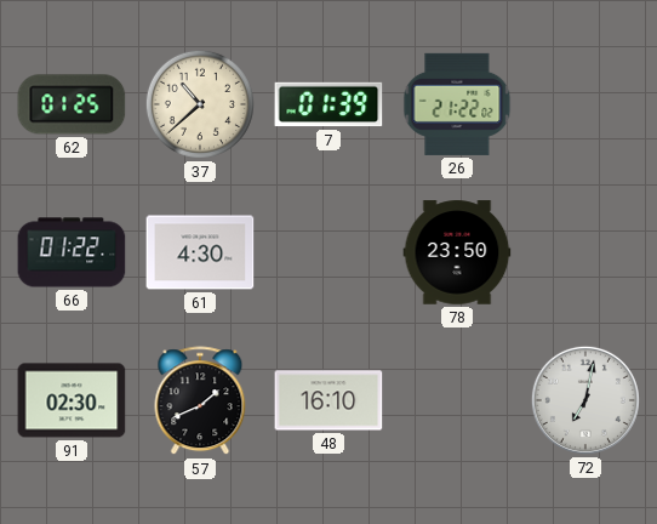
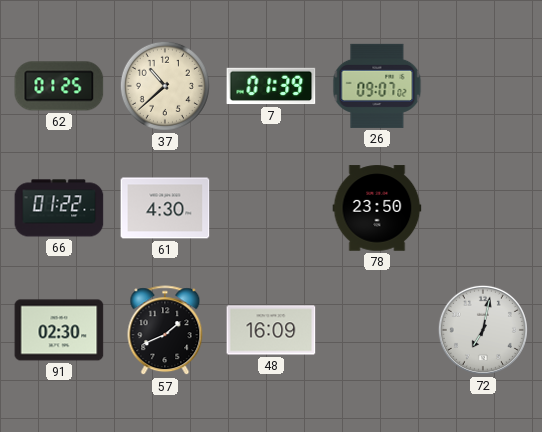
26: 21:22 -> 09:07
48: 16:10 -> 16:09
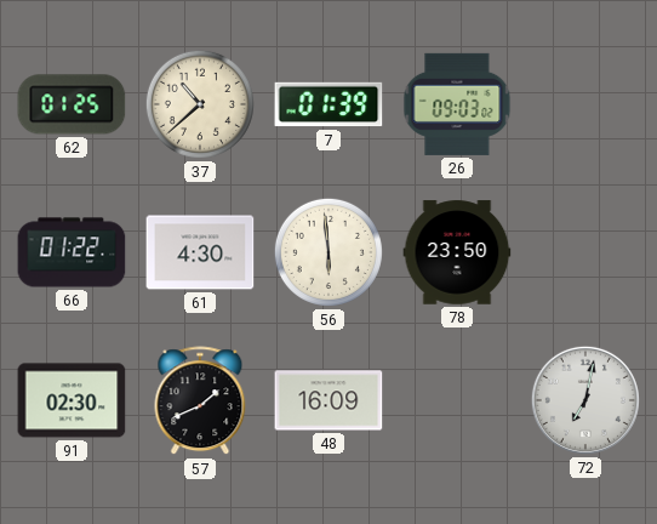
26: 09:07 -> 09:03
56: none -> 5:59
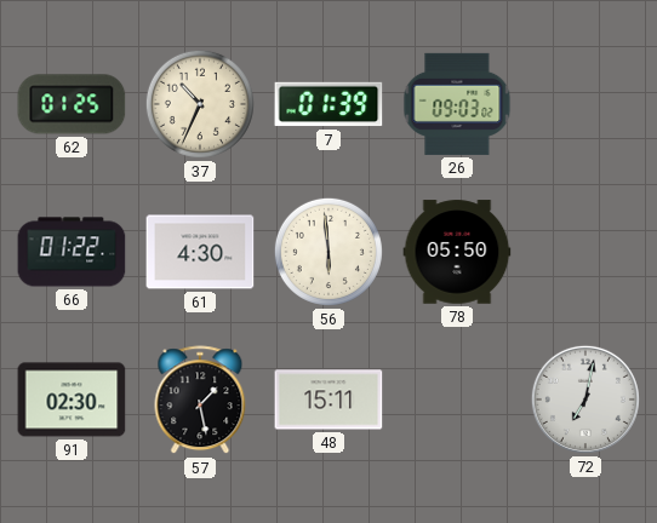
37: 10:38 -> 10:34
78: 23:50 -> 05:50
57: 1:41 -> 1:28
48: 16:09 -> 15:11
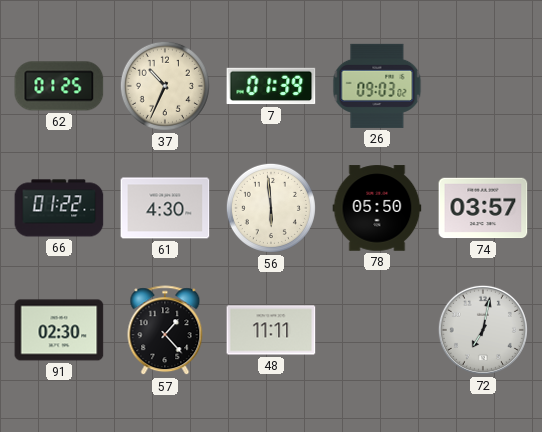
74: none -> 03:57
57: 1:28 -> 1:23
48: 15:11 -> 11:11
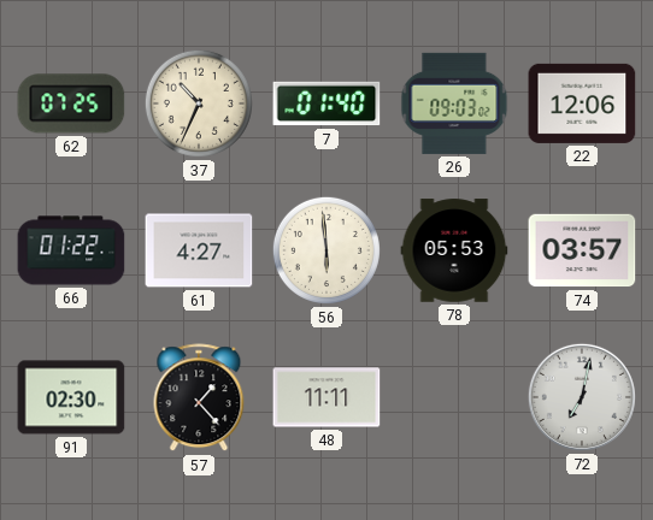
62: 01:25 -> 07:25
7: 01:39 -> 01:40
22: none -> 12:06
61: 4:30 -> 4:27
78: 05:50 -> 05:53
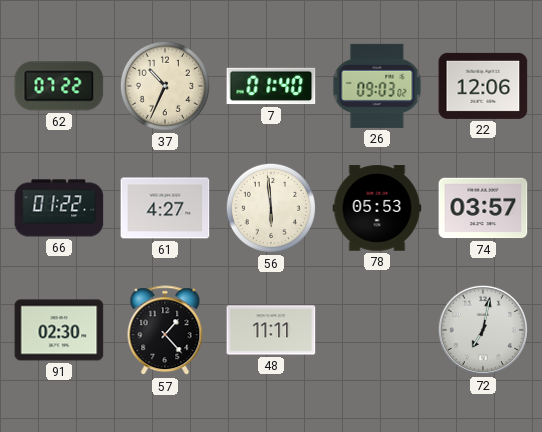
62: 07:25 -> 07:22
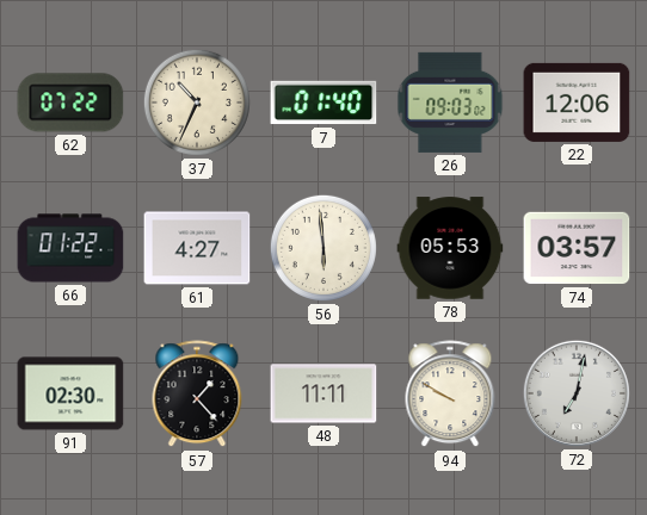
94: none -> 9:50
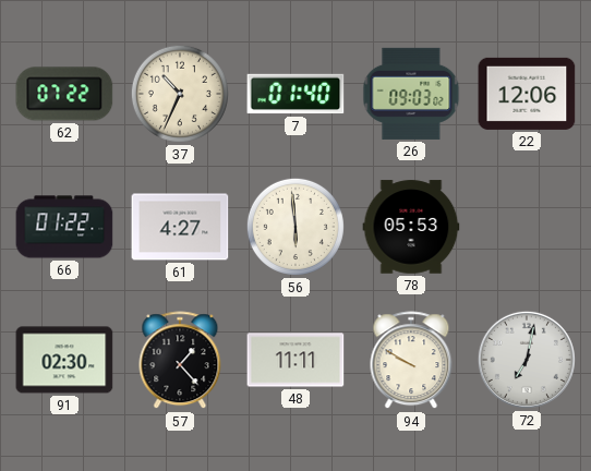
74: 03:57 -> none
